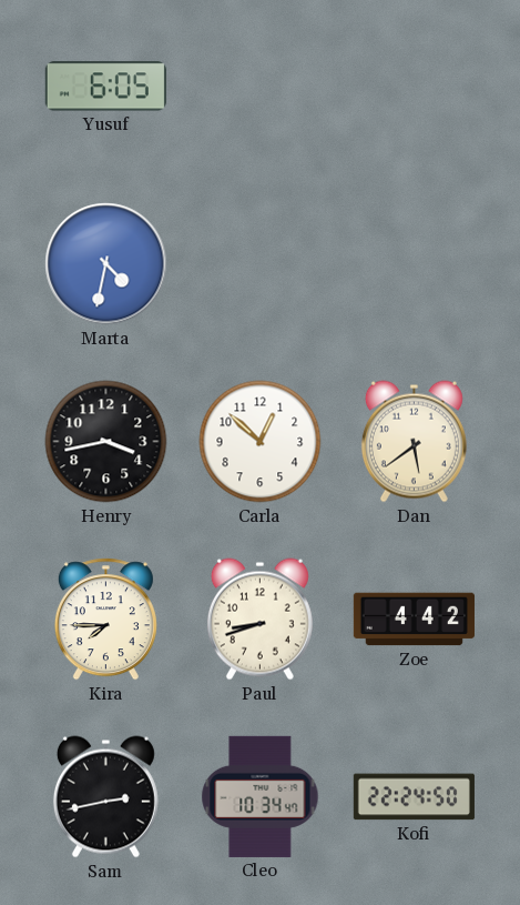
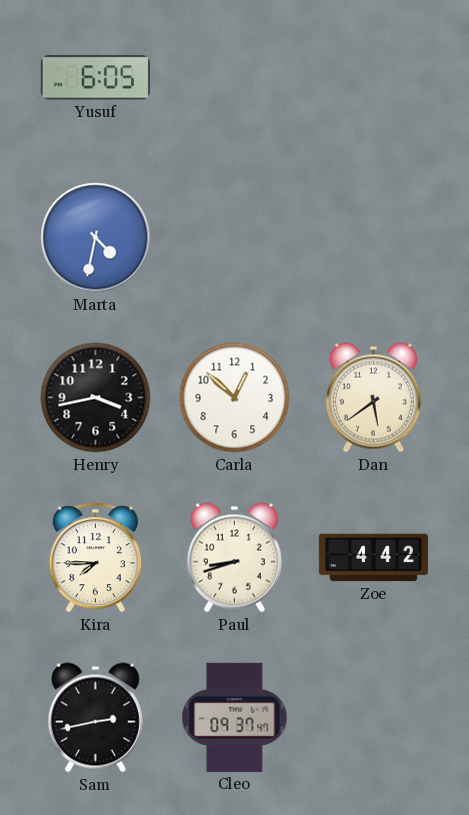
Cleo: 10:34 -> 09:37
Kofi: 22:24 -> none
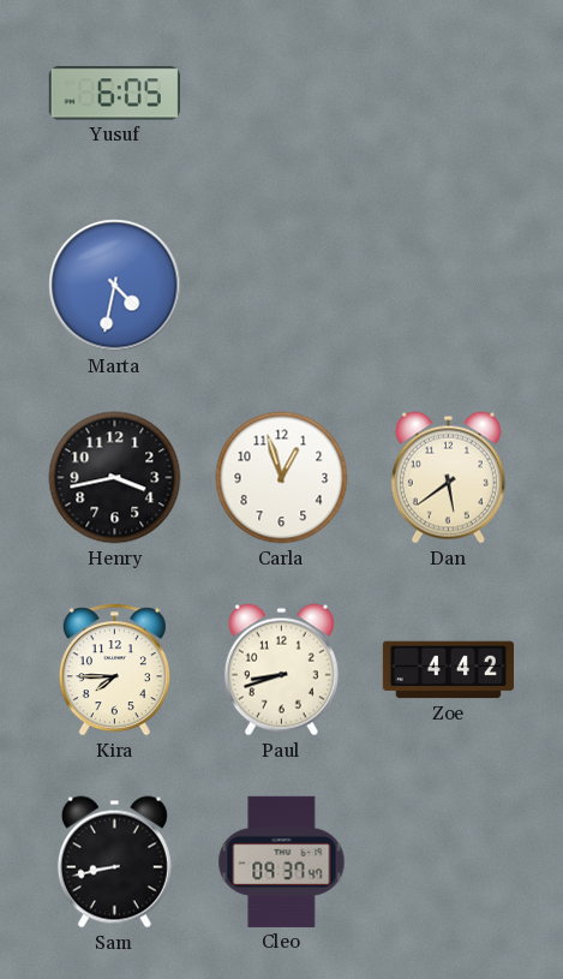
Carla: 12:52 -> 12:57
Sam: 2:43 -> 8:43
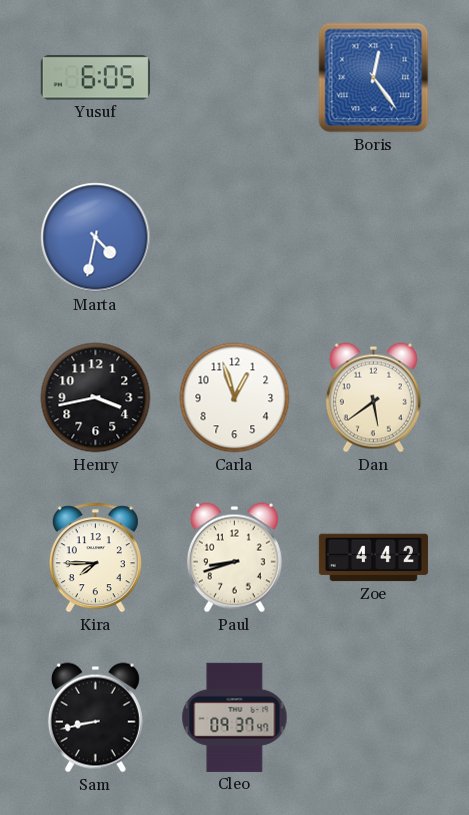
Boris: none -> 12:24
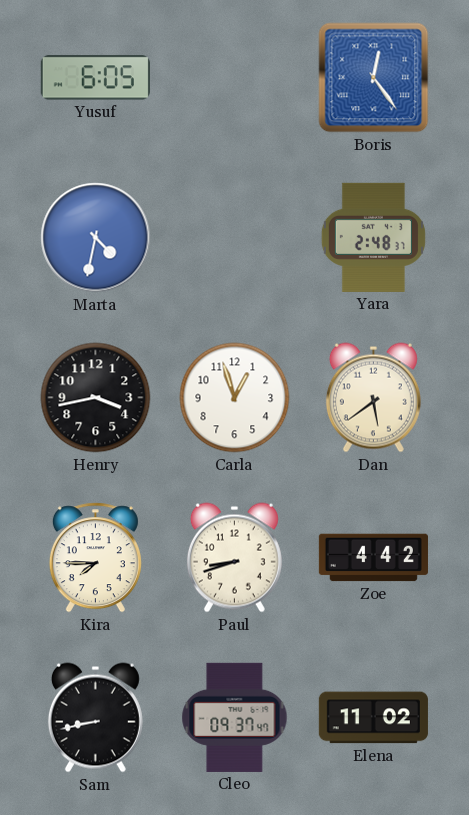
Yara: none -> 2:48
Elena: none -> 11:02
